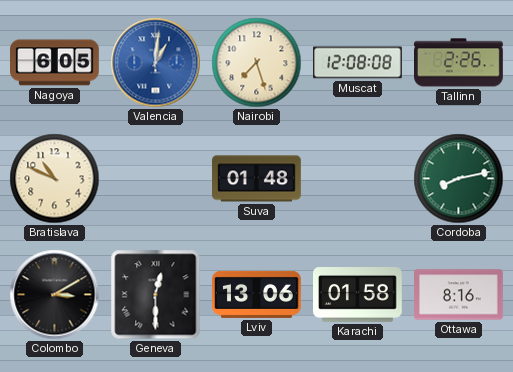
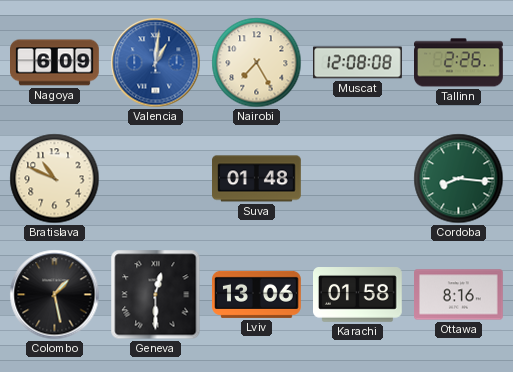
Nagoya: 6:05 -> 6:09
Nairobi: 7:27 -> 7:25
Cordoba: 8:13 -> 8:16
Colombo: 3:10 -> 1:28
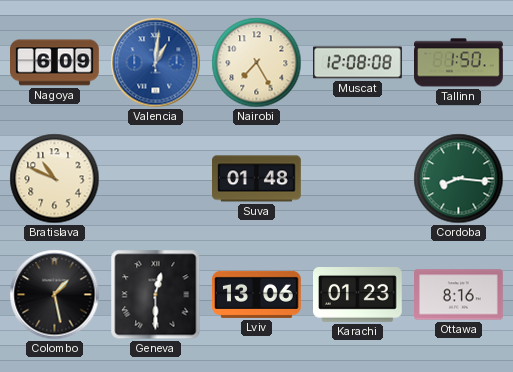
Tallinn: 2:26 -> 1:50
Karachi: 01:58 -> 01:23
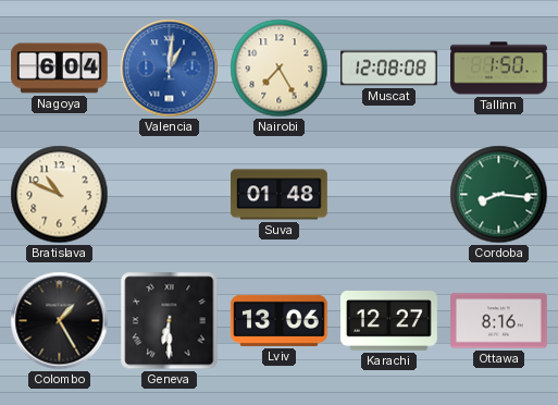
Nagoya: 6:09 -> 6:04
Colombo: 1:28 -> 1:25
Geneva: 12:30 -> 6:30
Karachi: 01:23 -> 12:27
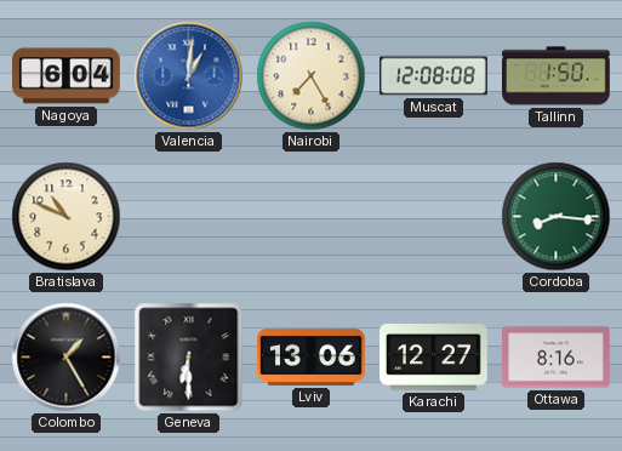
Suva: 01:48 -> none
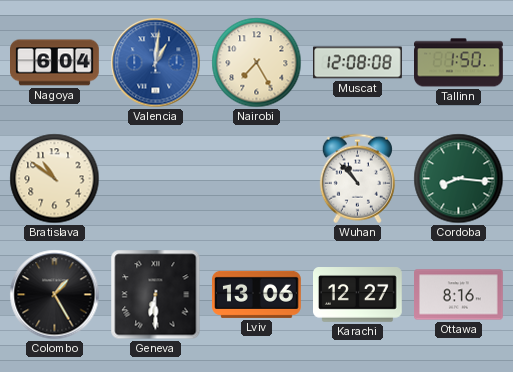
Bratislava: 10:49 -> 10:51
Wuhan: none -> 10:53
